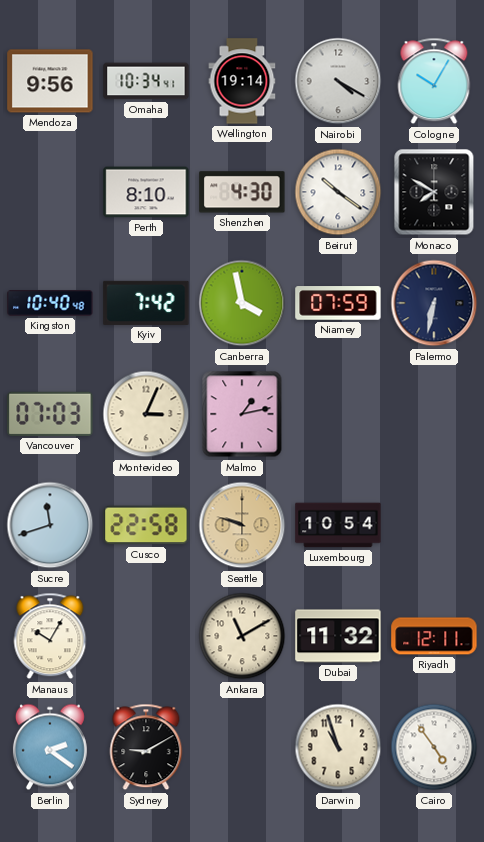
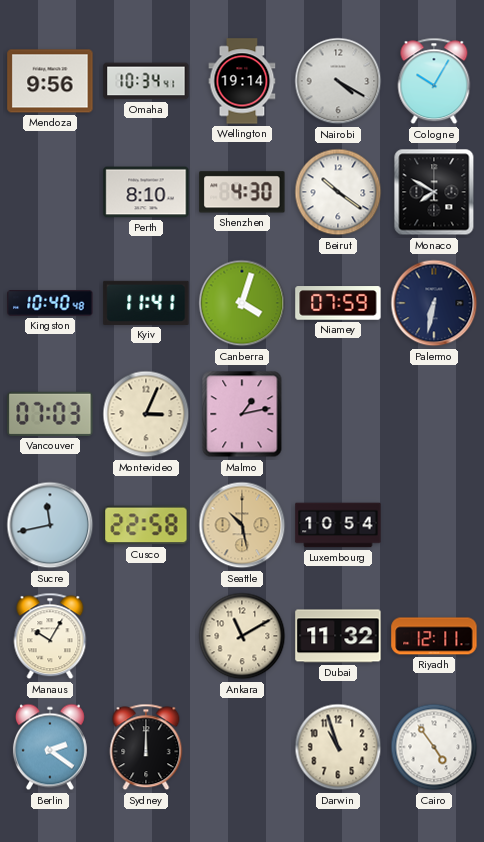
Kyiv: 7:42 -> 11:41
Canberra: 3:58 -> 4:03
Sucre: 11:42 -> 11:43
Seattle: 9:48 -> 10:28
Sydney: 9:10 -> 12:00
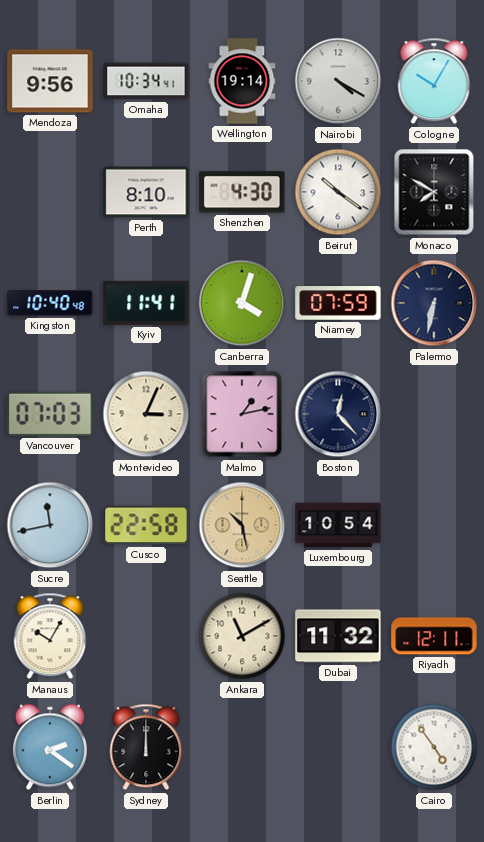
Boston: none -> 12:23
Darwin: 10:57 -> none
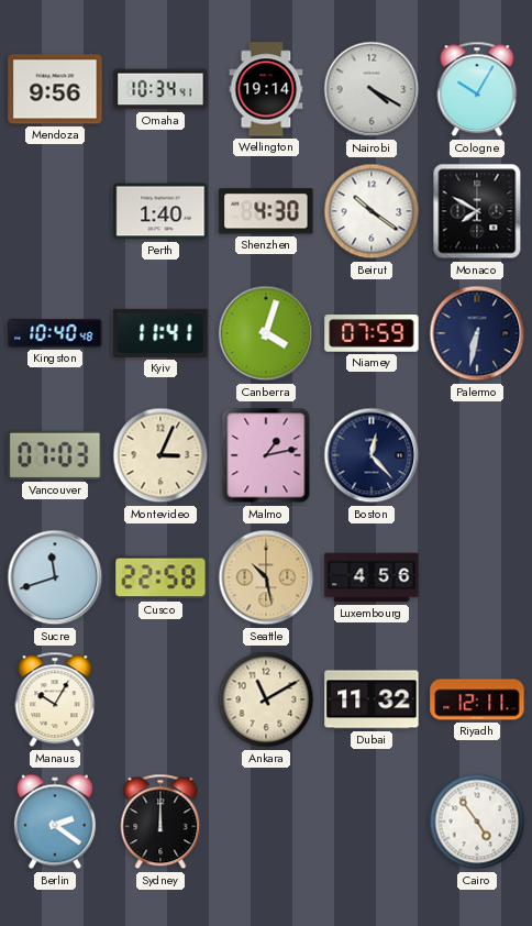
Perth: 8:10 -> 1:40
Sucre: 11:43 -> 11:42
Luxembourg: 10:54 -> 4:56
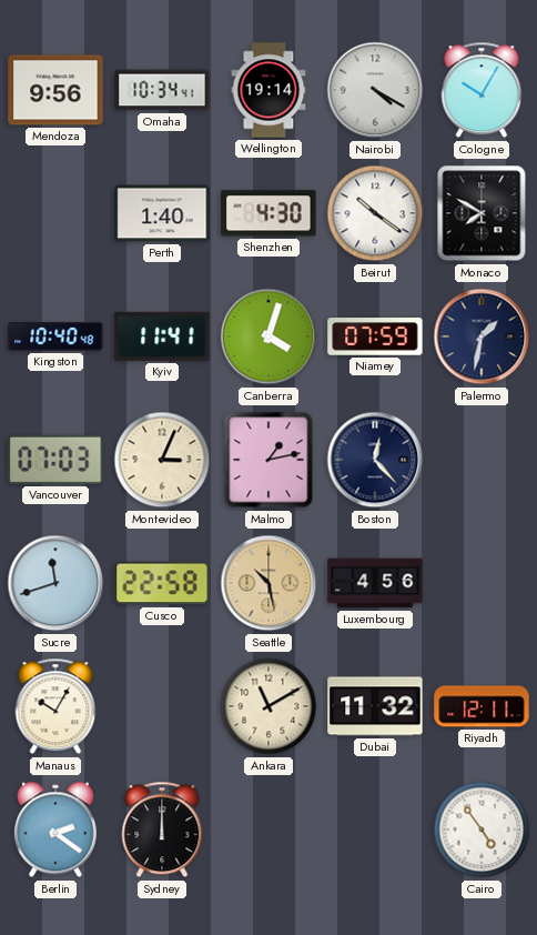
Palermo: 6:32 -> 1:32
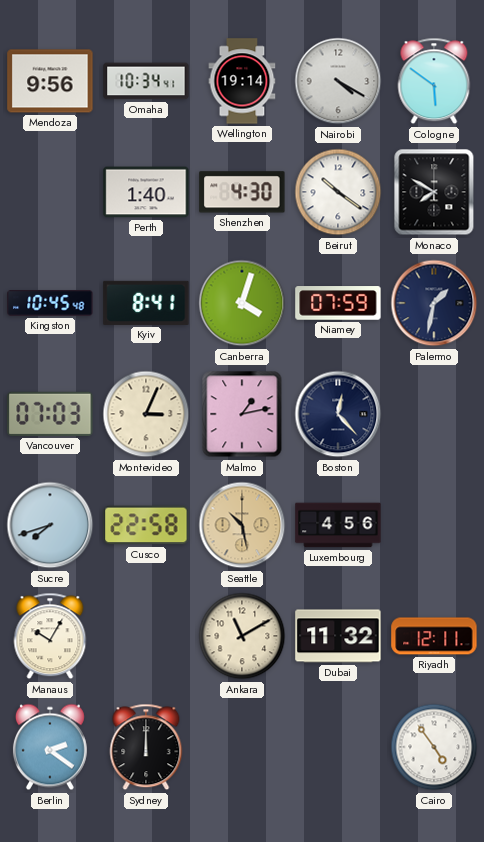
Cologne: 10:05 -> 5:51
Kingston: 10:40 -> 10:45
Kyiv: 11:41 -> 8:41
Sucre: 11:42 -> 7:42
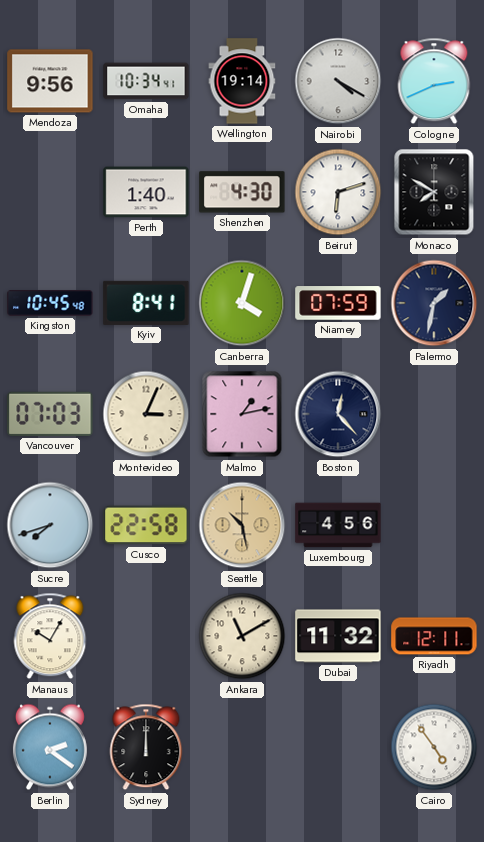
Cologne: 5:51 -> 2:41
Beirut: 10:21 -> 6:12
